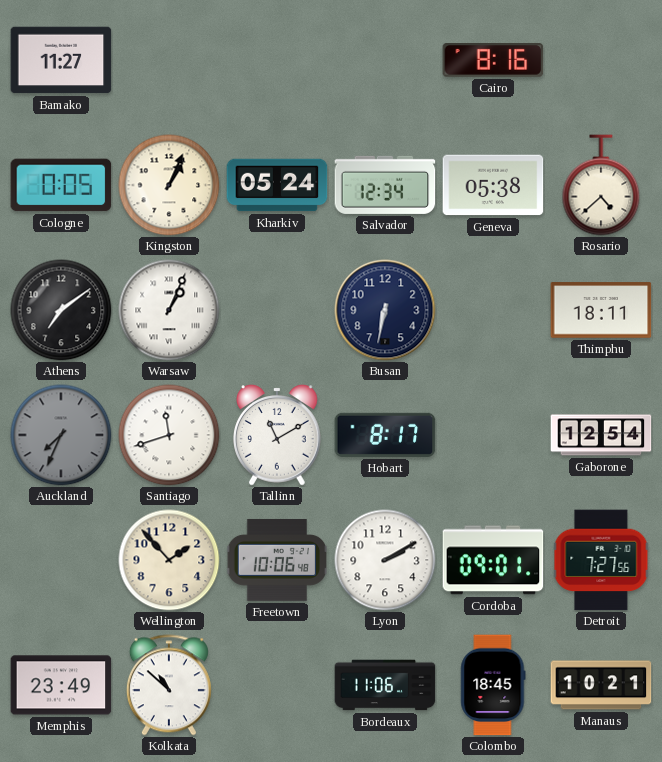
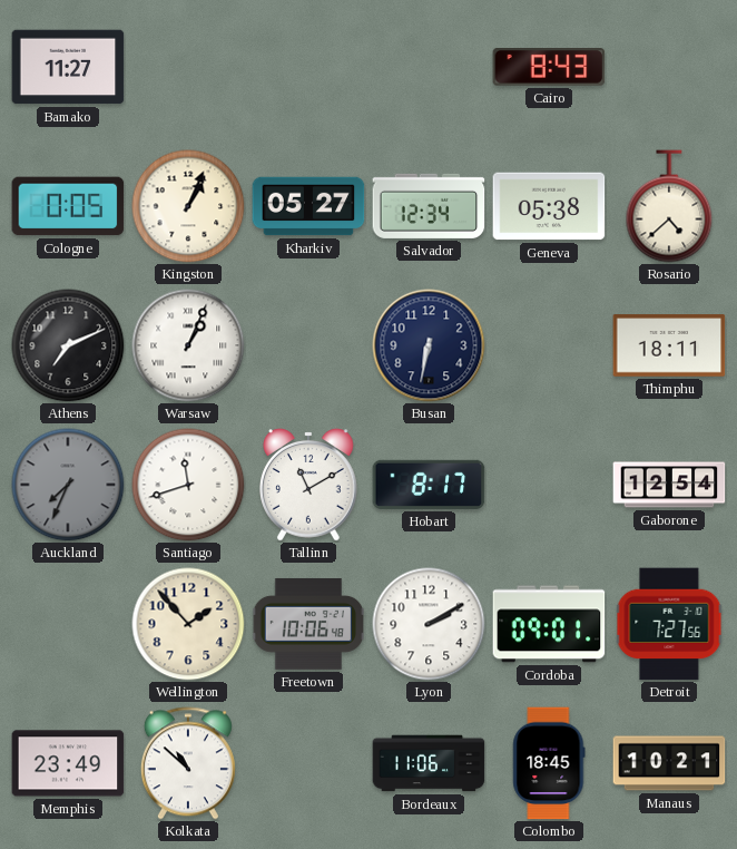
Cairo: 8:16 -> 8:43
Kharkiv: 05:24 -> 05:27
Athens: 7:09 -> 7:11
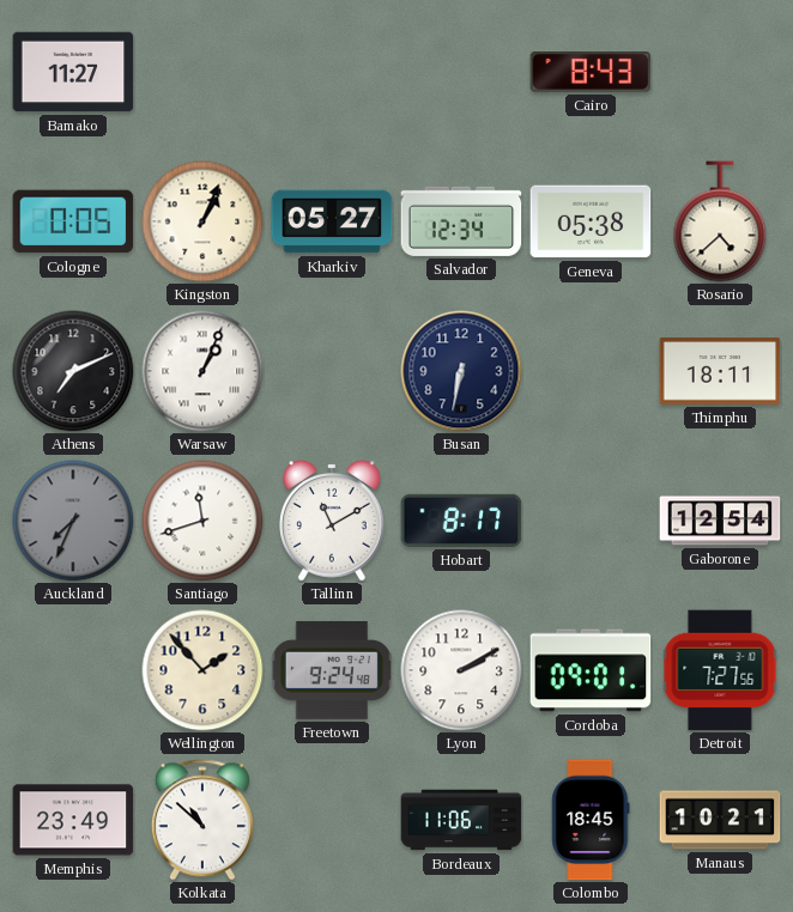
Freetown: 10:06 -> 9:24
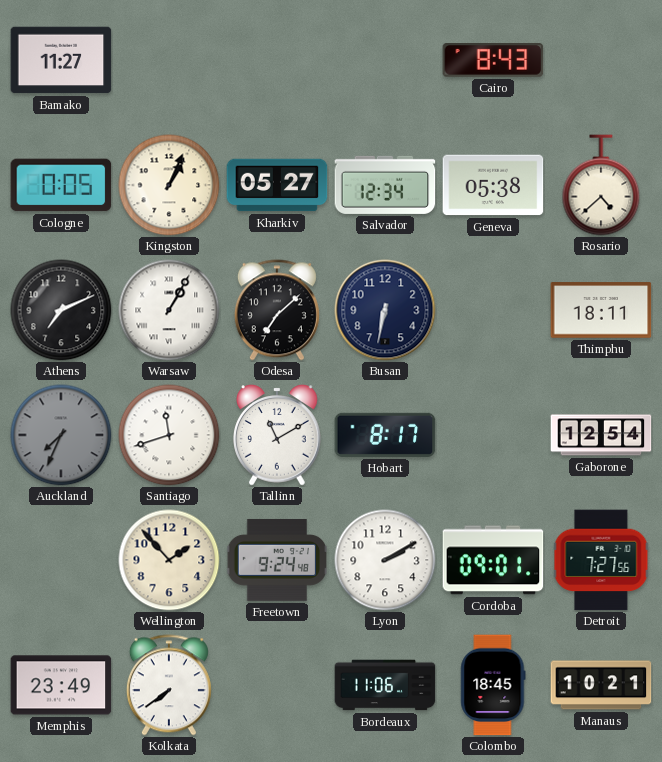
Warsaw: 1:04 -> 1:05
Odesa: none -> 7:08
Kolkata: 10:52 -> 7:39
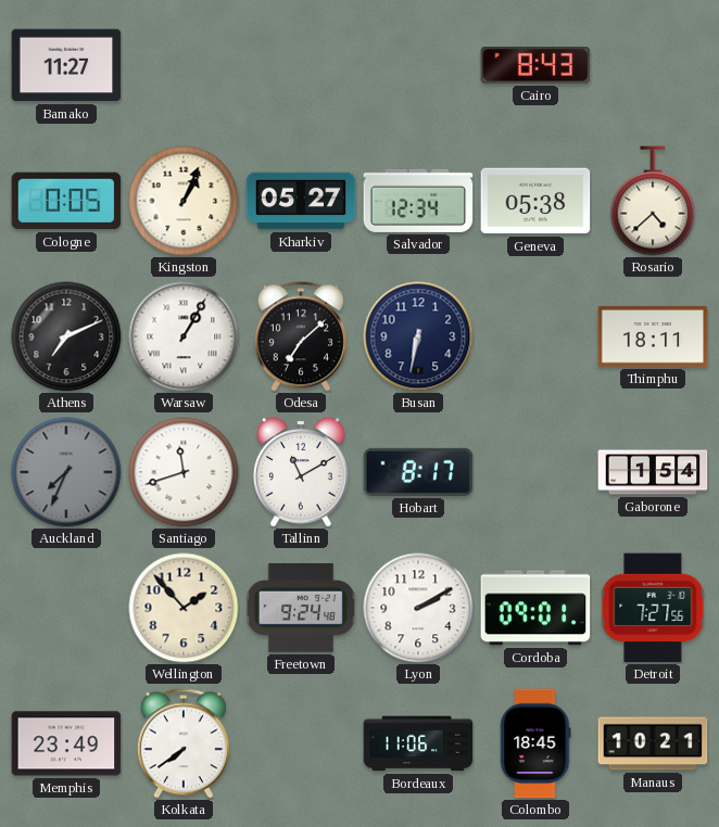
Gaborone: 12:54 -> 1:54
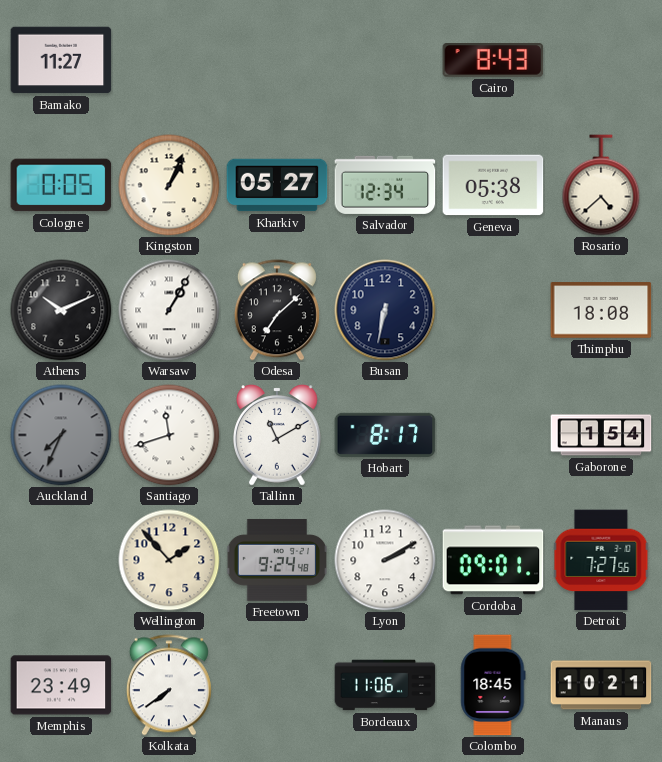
Athens: 7:11 -> 10:11
Thimphu: 18:11 -> 18:08
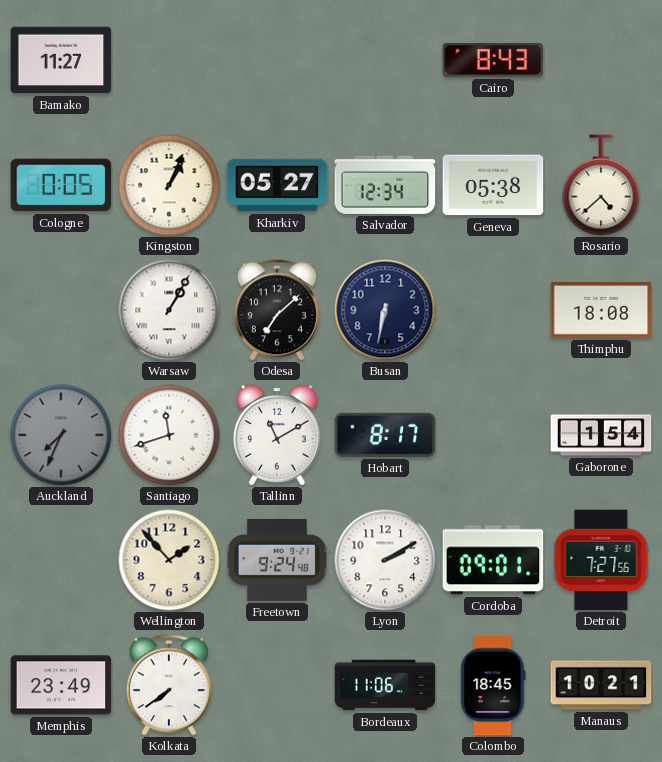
Athens: 10:11 -> none
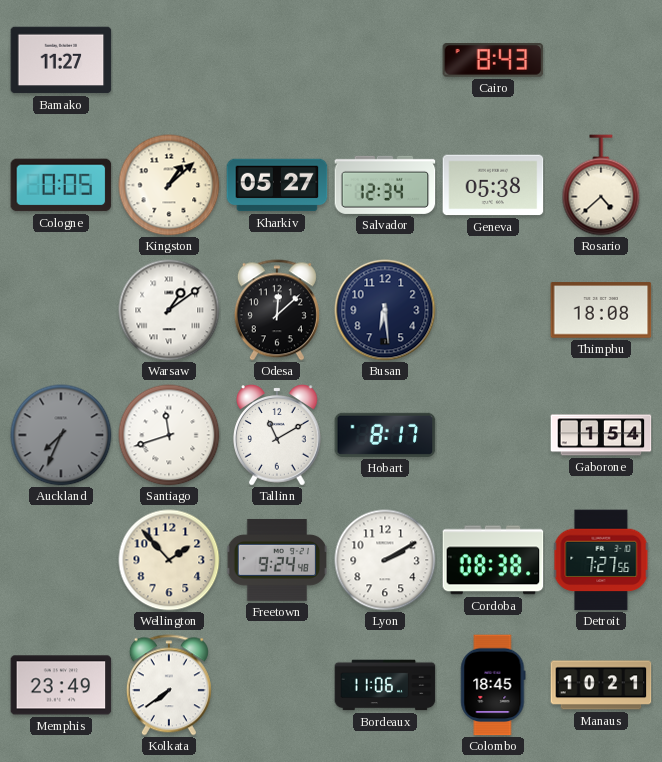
Kingston: 1:04 -> 1:08
Warsaw: 1:05 -> 1:09
Odesa: 7:08 -> 12:08
Busan: 6:32 -> 6:29
Cordoba: 09:01 -> 08:38
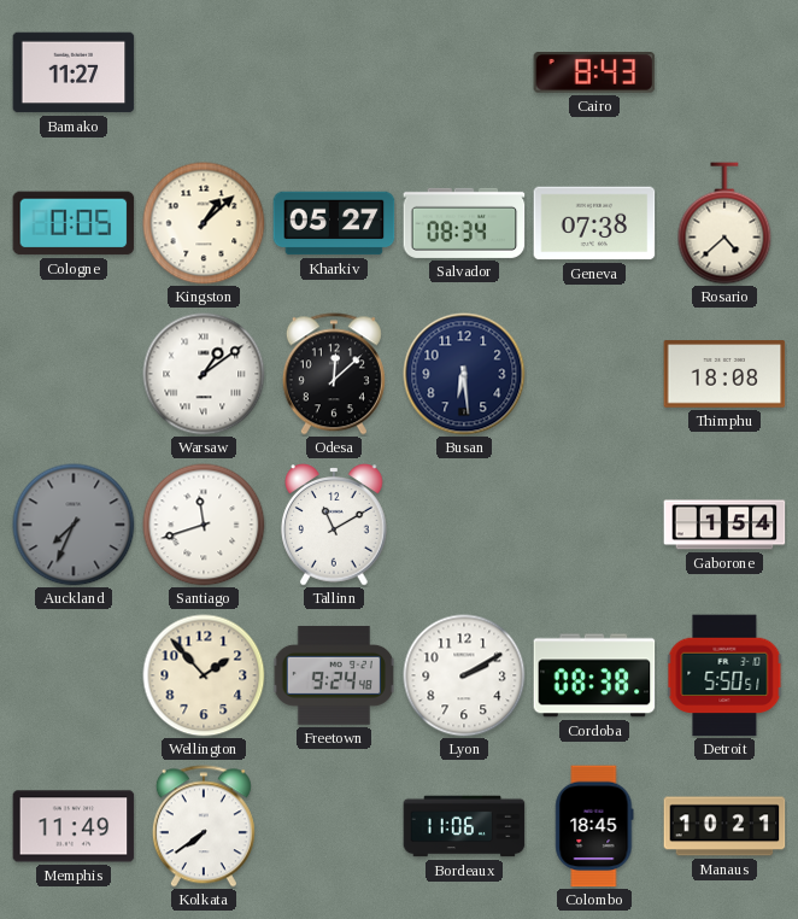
Salvador: 12:34 -> 08:34
Geneva: 05:38 -> 07:38
Hobart: 8:17 -> none
Detroit: 7:27 -> 5:50
Memphis: 23:49 -> 11:49
